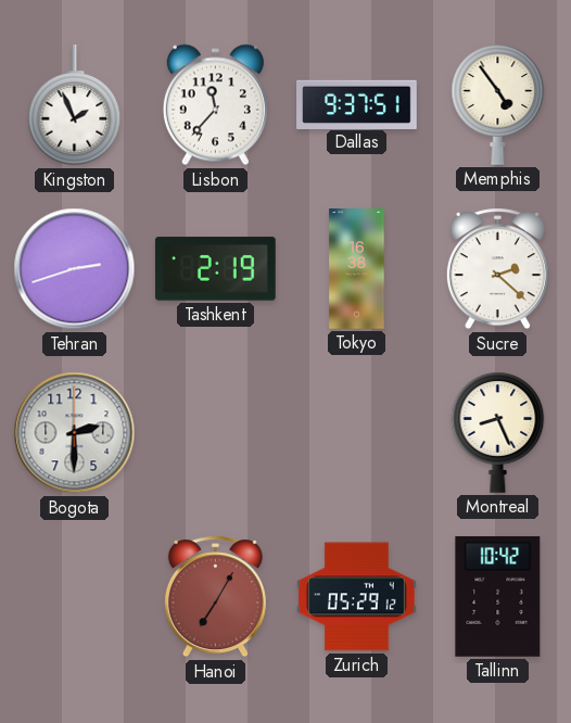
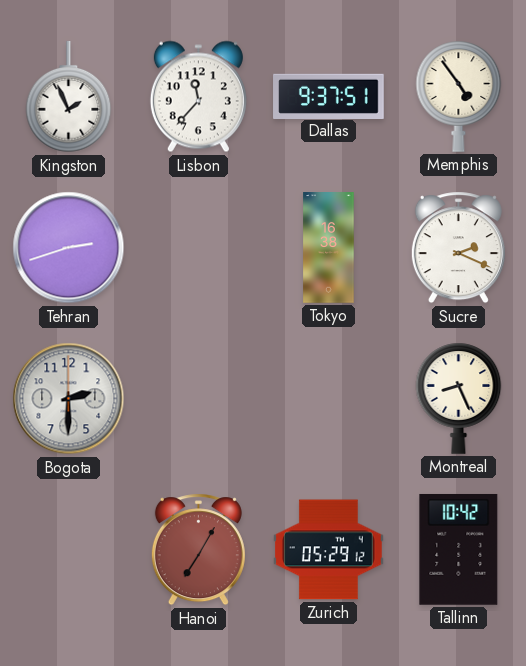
Tashkent: 2:19 -> none
Sucre: 2:22 -> 2:19
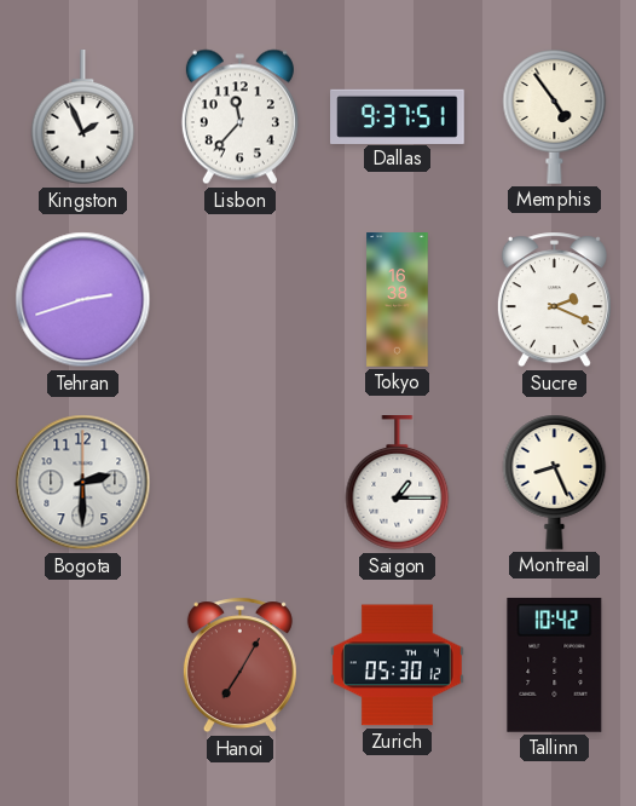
Saigon: none -> 1:15
Zurich: 05:29 -> 05:30
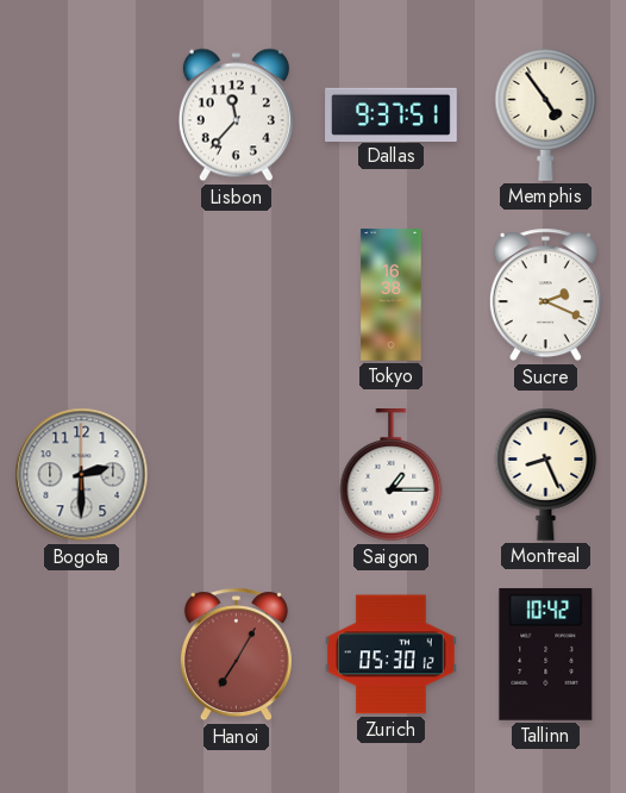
Kingston: 1:56 -> none
Tehran: 2:42 -> none
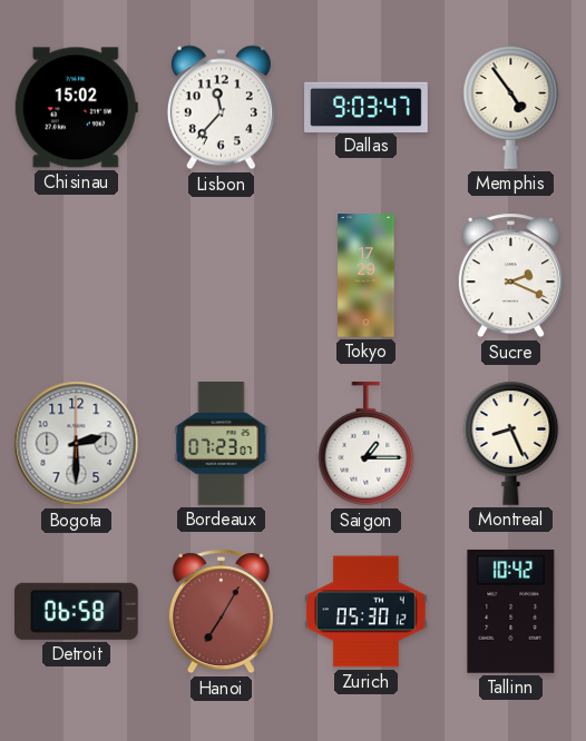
Chisinau: none -> 15:02
Dallas: 9:37 -> 9:03
Tokyo: 16:38 -> 17:29
Bordeaux: none -> 07:23
Detroit: none -> 06:58
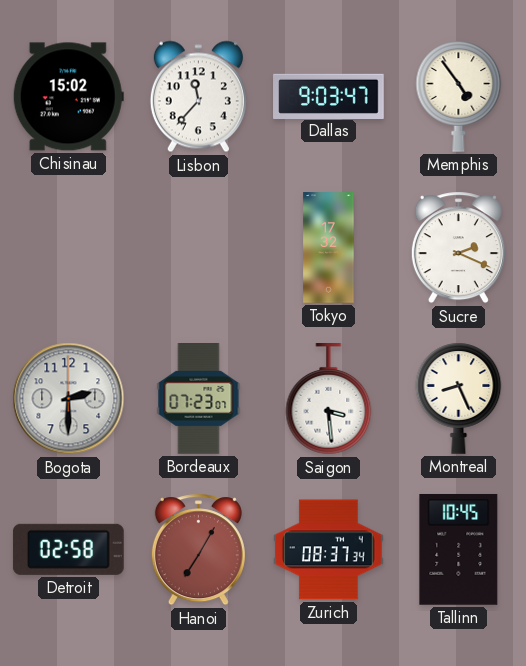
Tokyo: 17:29 -> 17:32
Saigon: 1:15 -> 3:29
Detroit: 06:58 -> 02:58
Zurich: 05:30 -> 08:37
Tallinn: 10:42 -> 10:45
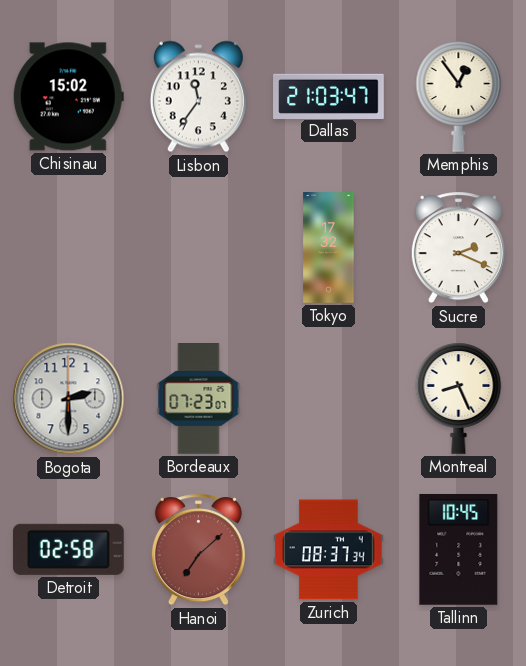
Lisbon: 11:37 -> 11:36
Dallas: 9:03 -> 21:03
Memphis: 4:54 -> 12:54
Saigon: 3:29 -> none
Hanoi: 7:05 -> 7:08
